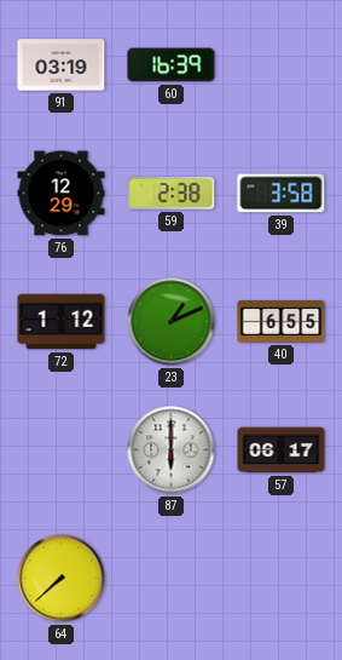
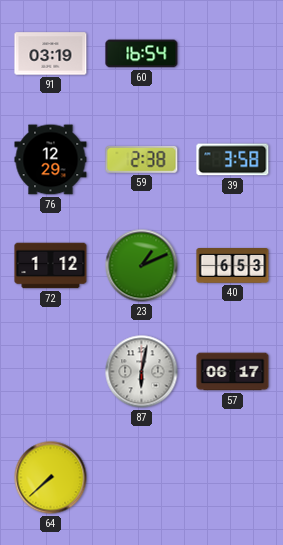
60: 16:39 -> 16:54
40: 6:55 -> 6:53
87: 6:00 -> 6:02
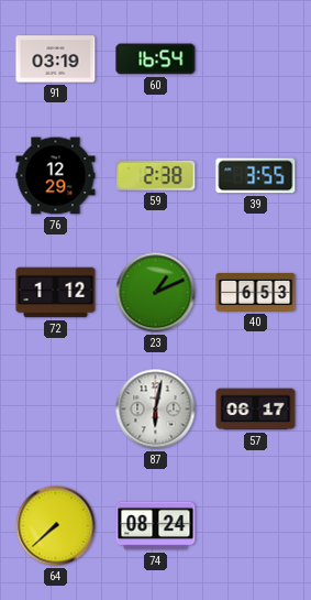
39: 3:58 -> 3:55
74: none -> 08:24
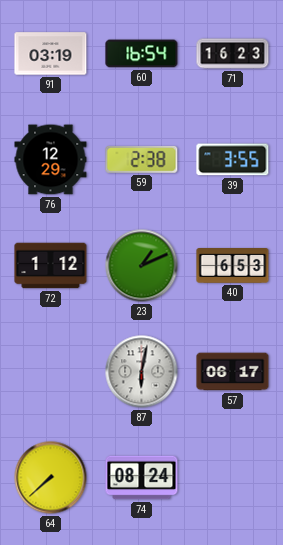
71: none -> 16:23
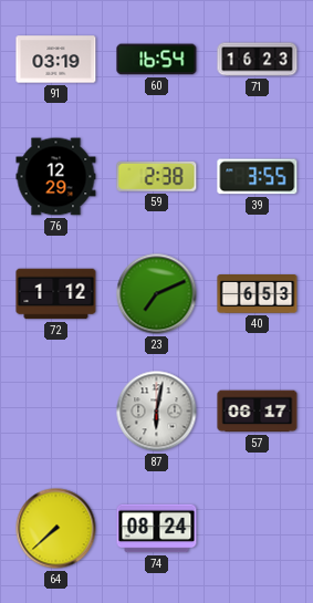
23: 1:11 -> 7:11
